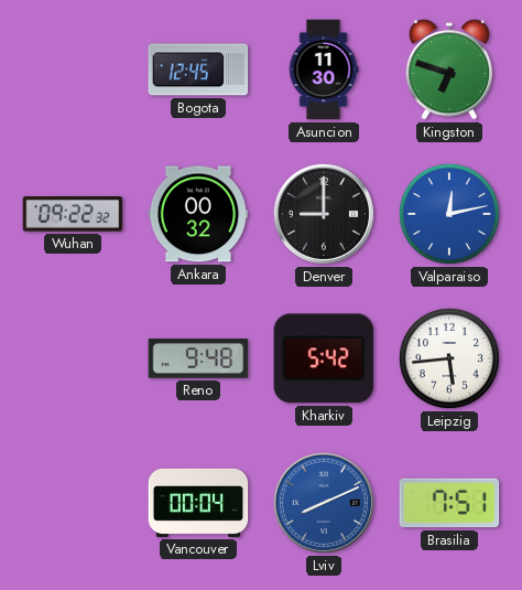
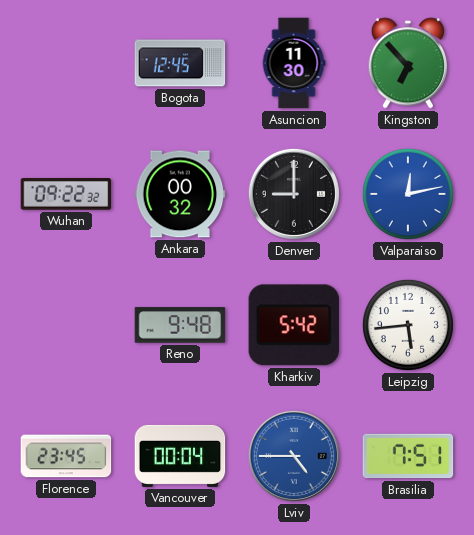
Kingston: 6:48 -> 6:53
Florence: none -> 23:45
Lviv: 8:11 -> 4:45
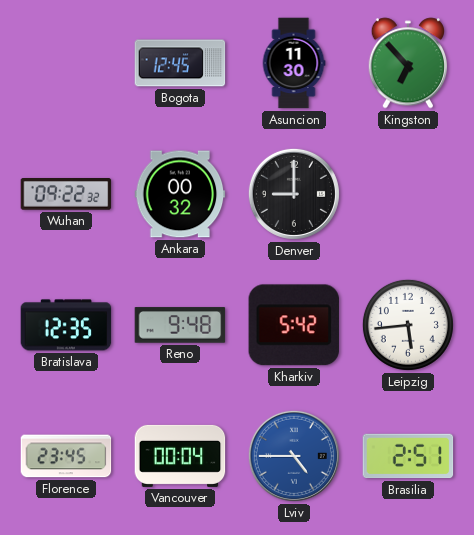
Valparaiso: 12:13 -> none
Bratislava: none -> 12:35
Brasilia: 7:51 -> 2:51
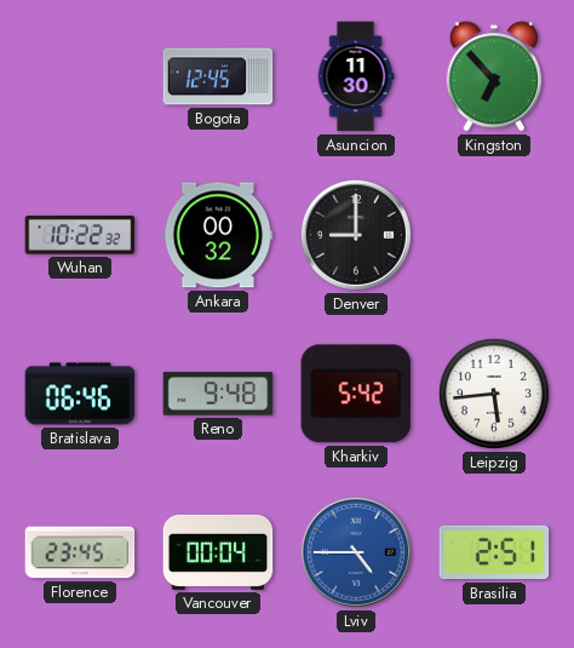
Wuhan: 09:22 -> 10:22
Bratislava: 12:35 -> 06:46
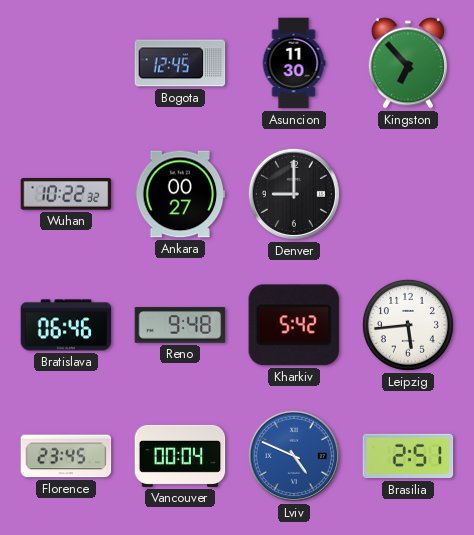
Ankara: 00:32 -> 00:27
Lviv: 4:45 -> 4:49
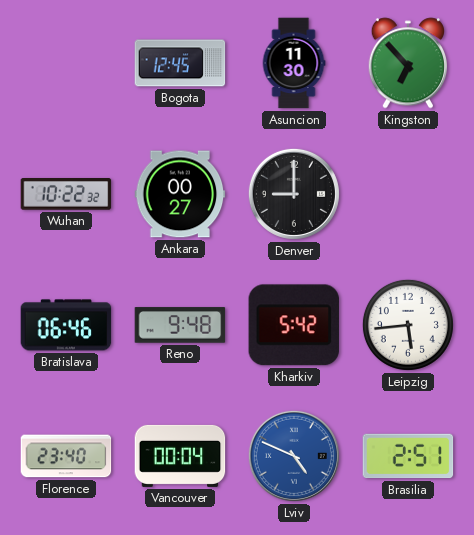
Florence: 23:45 -> 23:40
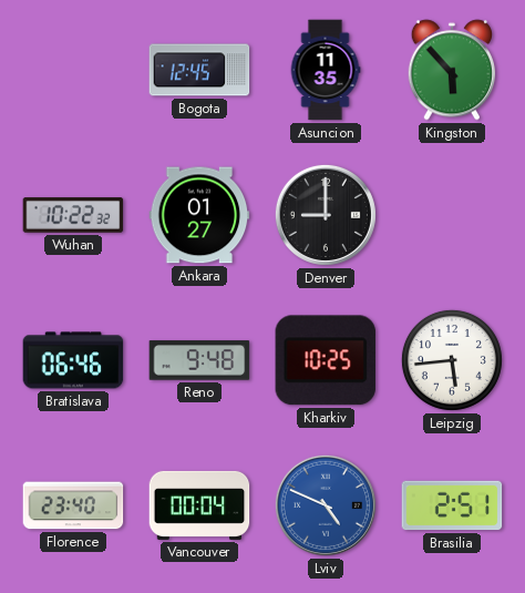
Asuncion: 11:30 -> 11:35
Kingston: 6:53 -> 5:53
Ankara: 00:27 -> 01:27
Kharkiv: 5:42 -> 10:25
